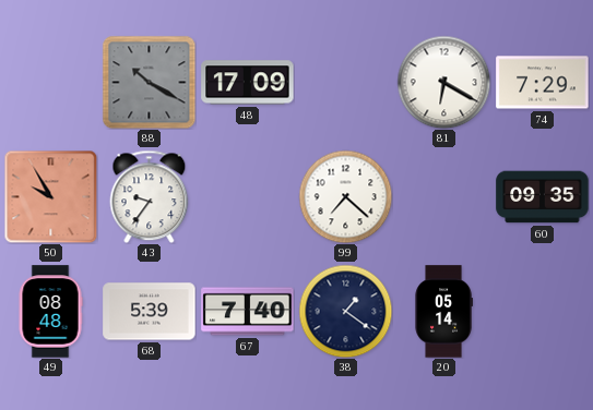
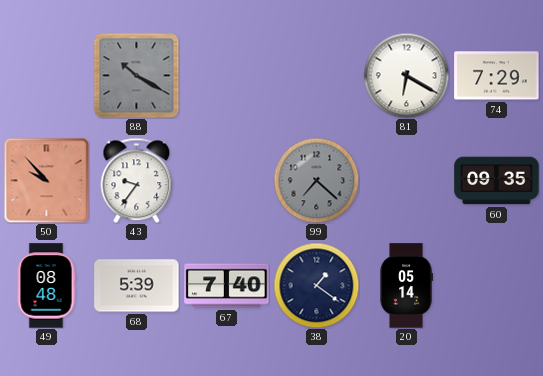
48: 17:09 -> none
50: 9:55 -> 9:53
99 dial: white -> grey
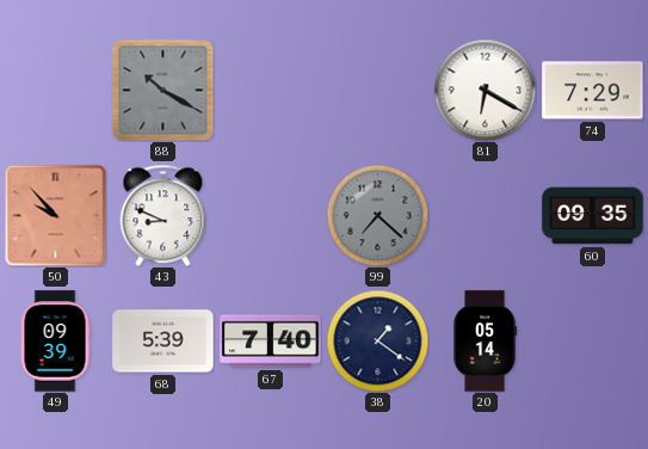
43: 9:36 -> 8:49
49: 08:48 -> 09:39
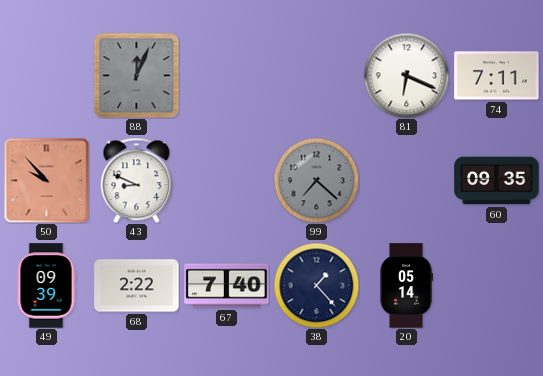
88: 10:20 -> 12:04
81: 6:20 -> 6:19
74: 7:29 -> 7:11
68: 5:39 -> 2:22
38: 1:21 -> 1:23
